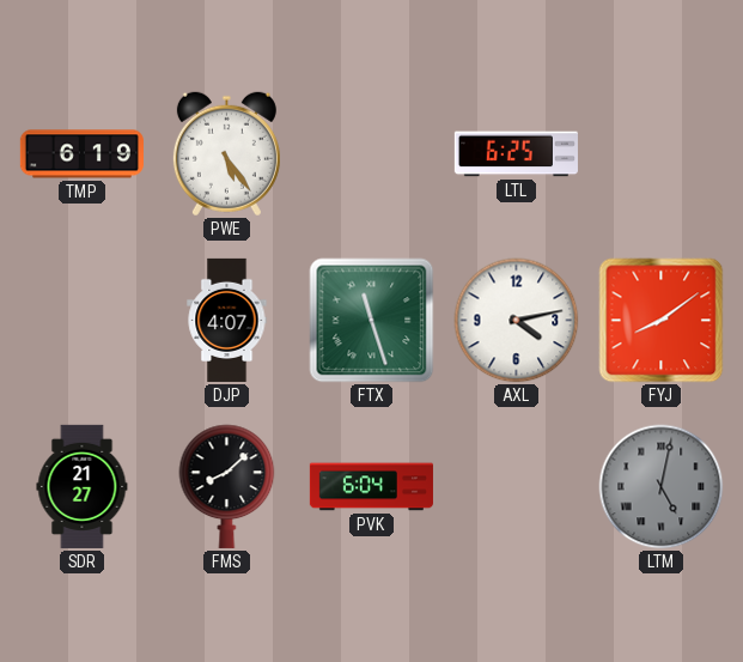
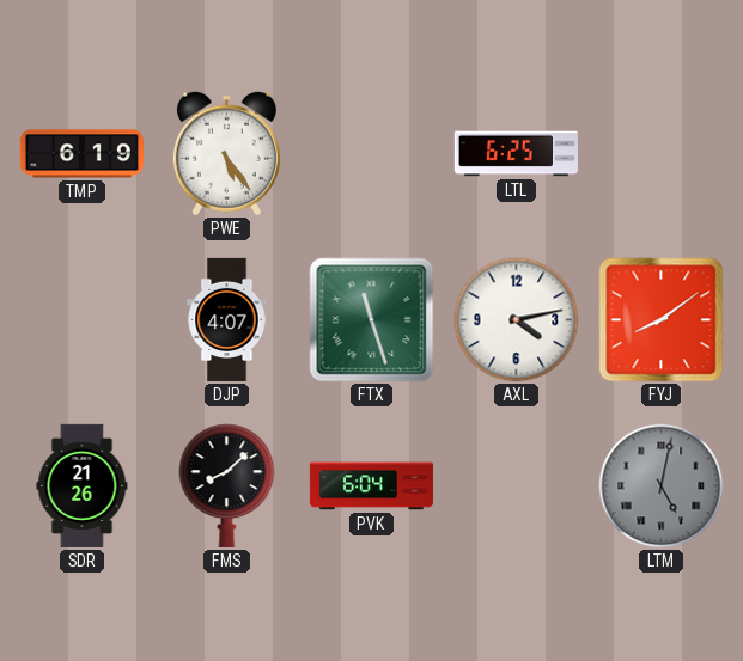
SDR: 21:27 -> 21:26
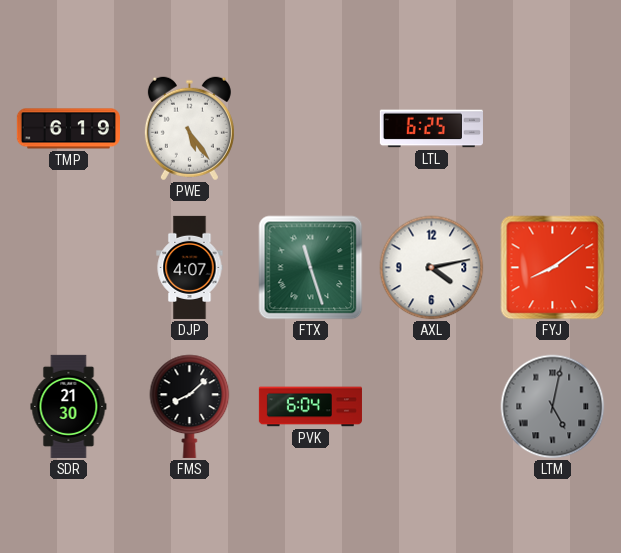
SDR: 21:26 -> 21:30
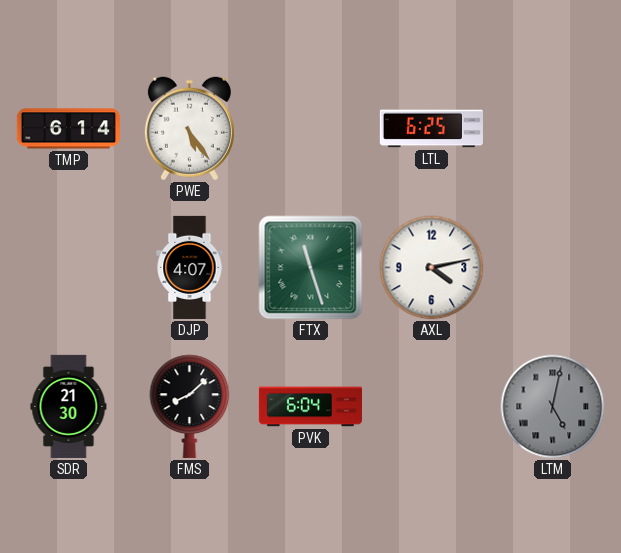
TMP: 6:19 -> 6:14
FYJ: 8:09 -> none
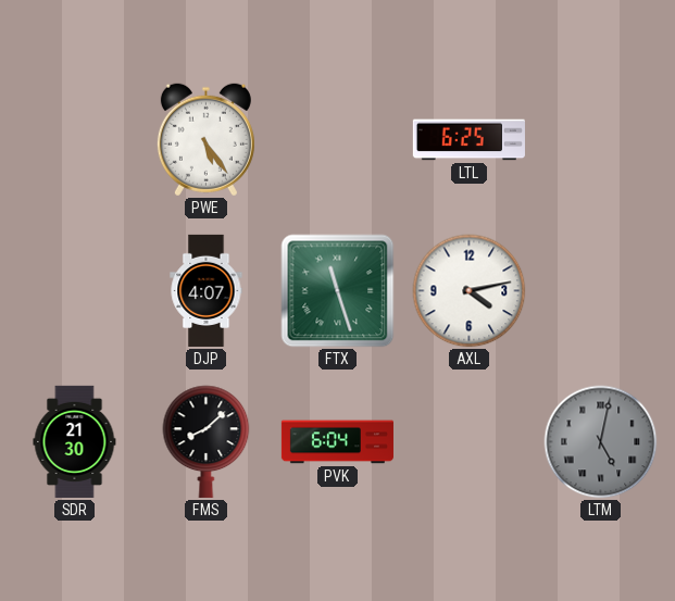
TMP: 6:14 -> none
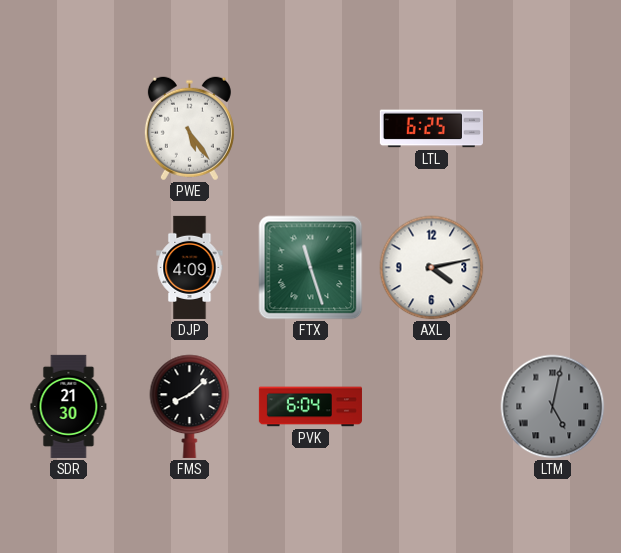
DJP: 4:07 -> 4:09
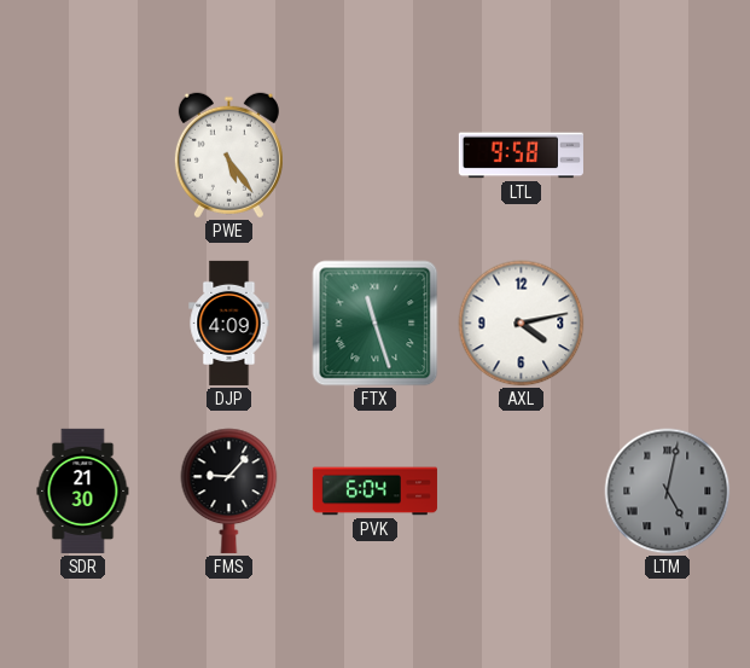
LTL: 6:25 -> 9:58
FMS: 8:08 -> 9:07
